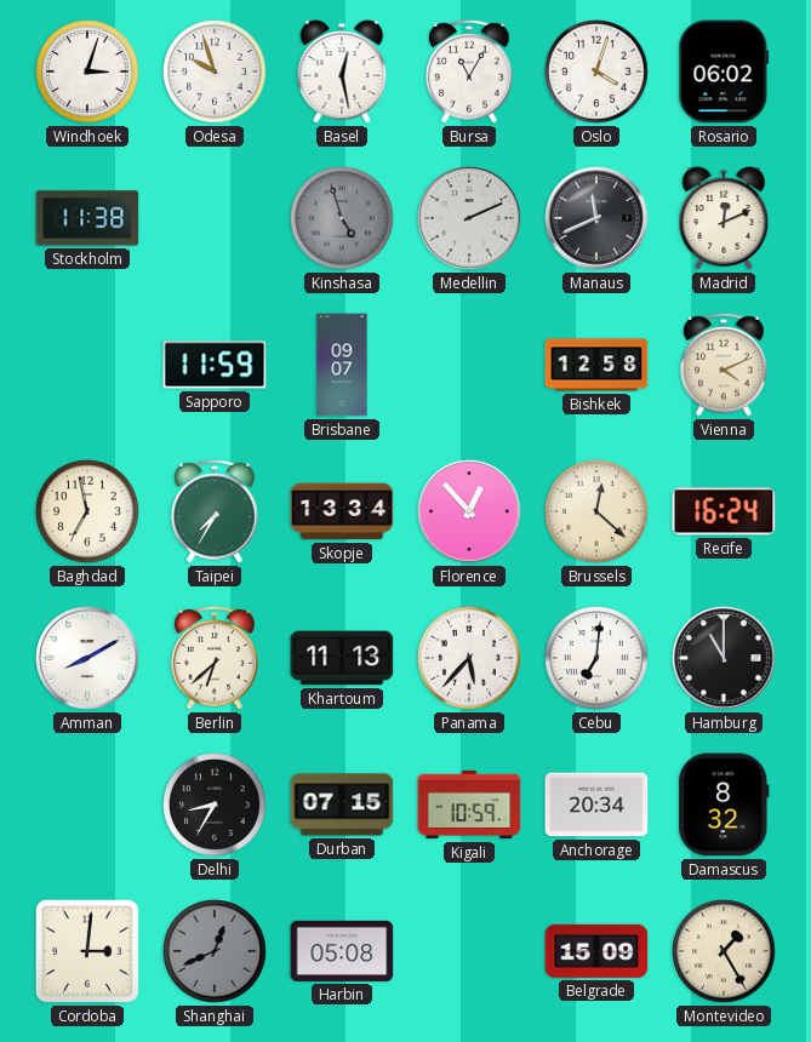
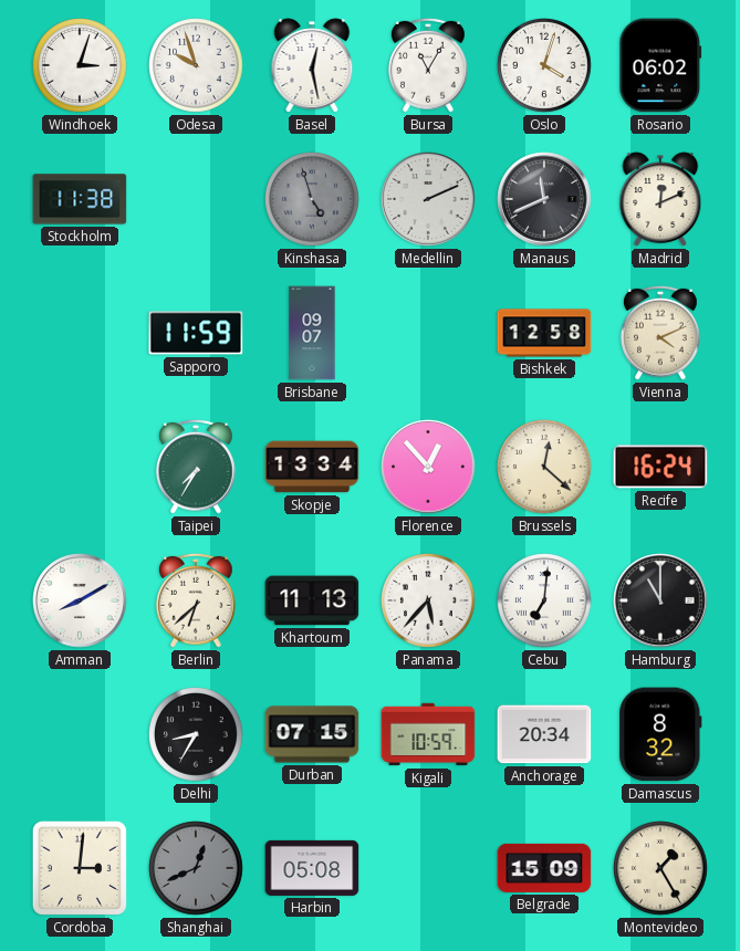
Baghdad: 6:58 -> none
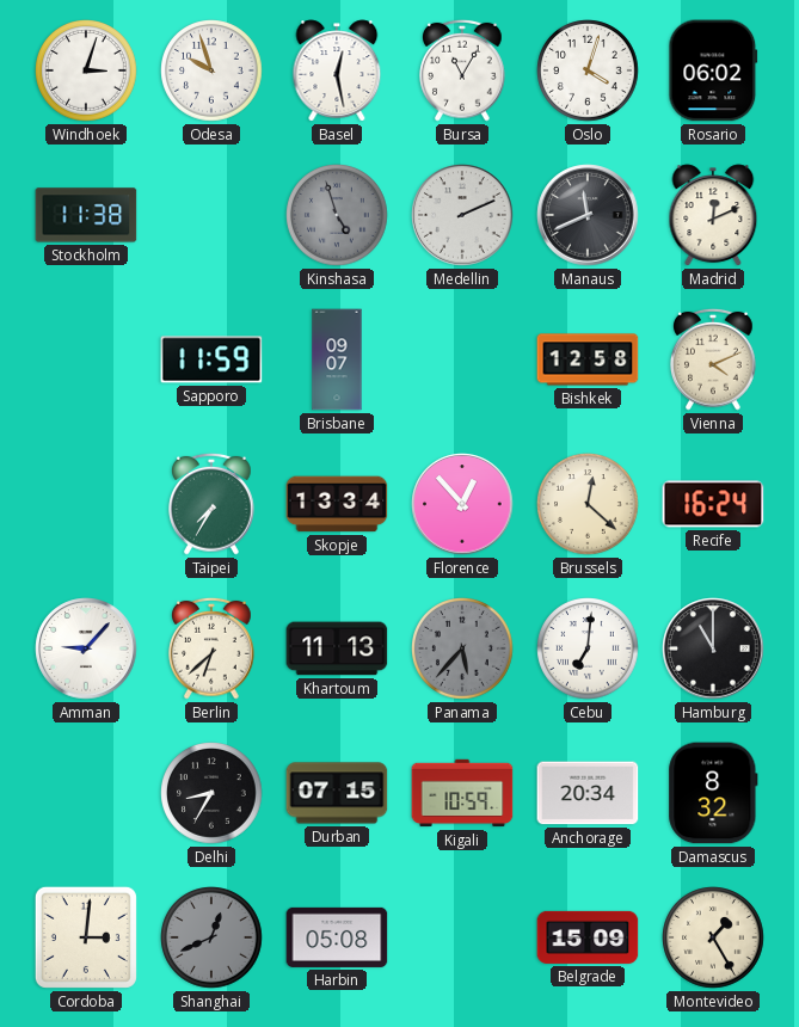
Amman: 8:10 -> 9:07
Panama dial: white -> grey
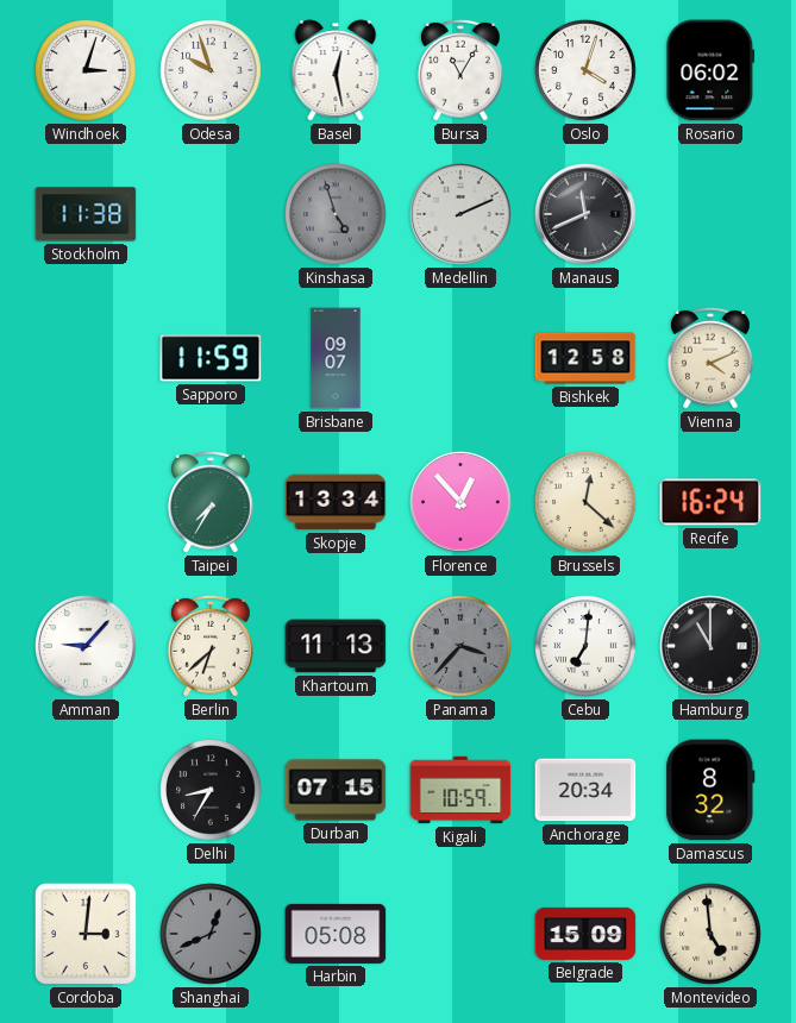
Madrid: 12:11 -> none
Panama: 5:37 -> 3:37
Montevideo: 1:25 -> 4:59
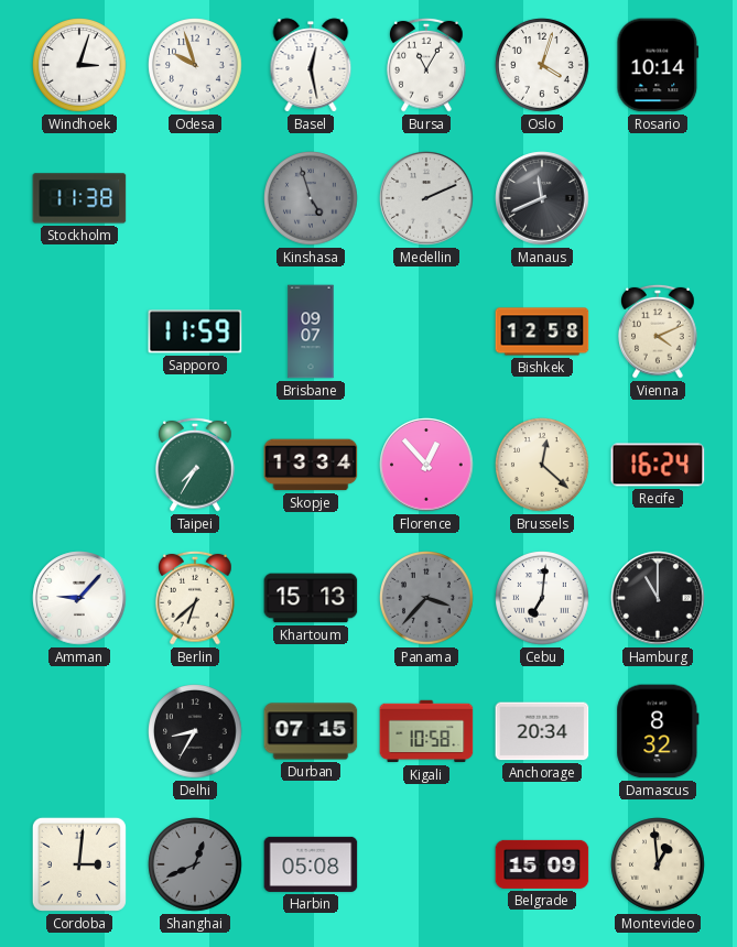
Rosario: 06:02 -> 10:14
Khartoum: 11:13 -> 15:13
Kigali: 10:59 -> 10:58
Montevideo: 4:59 -> 12:59
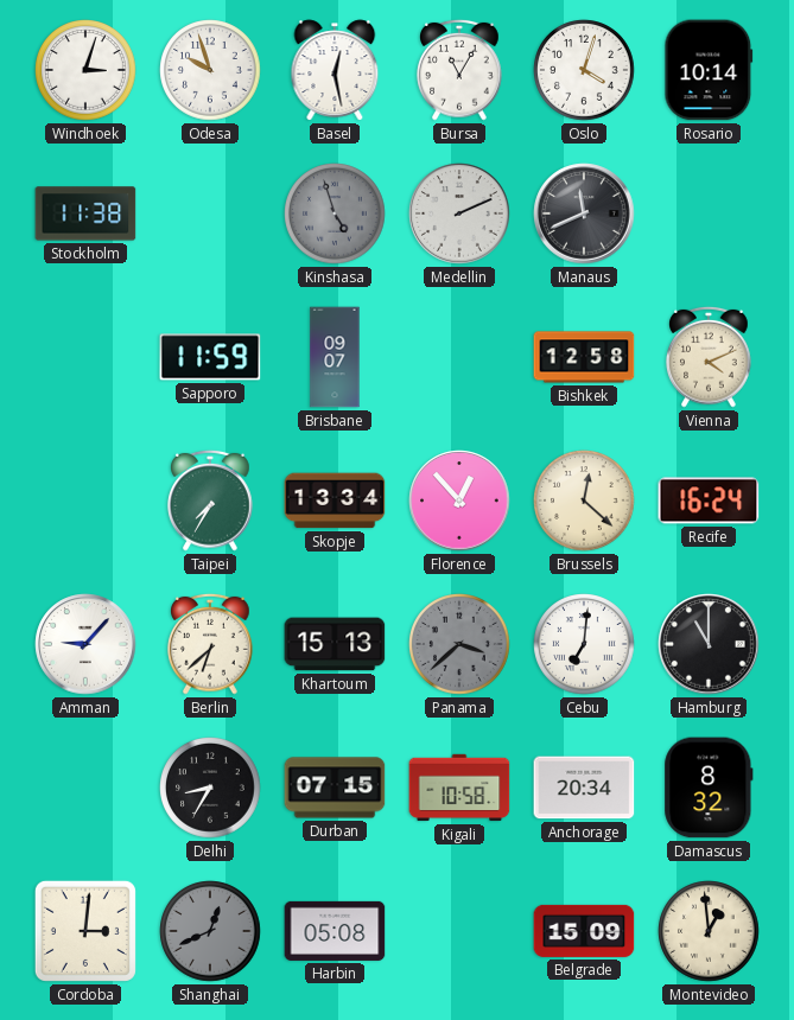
Panama: 3:37 -> 3:38
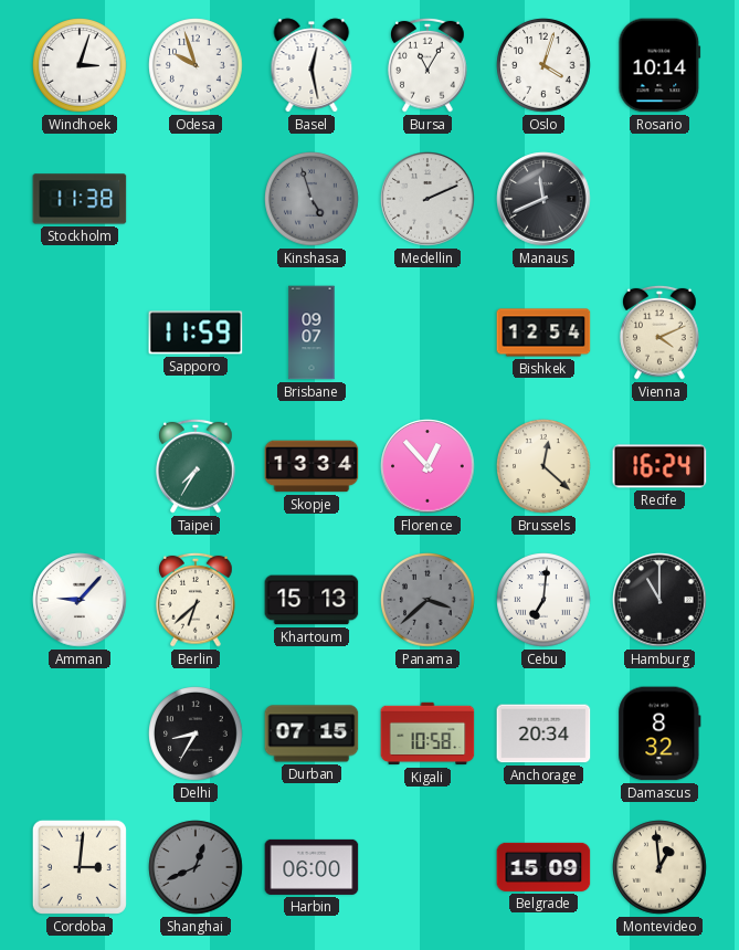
Bishkek: 12:58 -> 12:54
Harbin: 05:08 -> 06:00
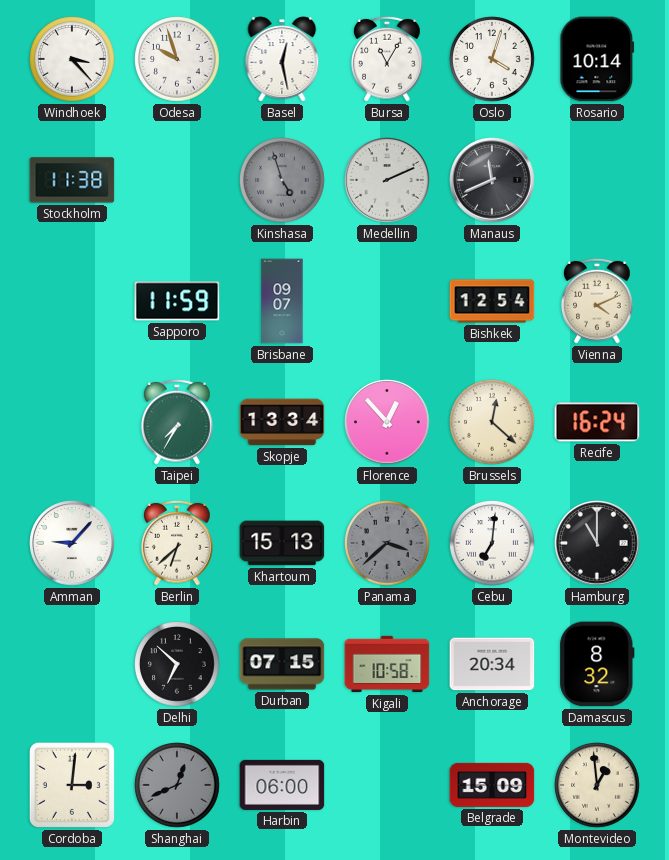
Windhoek: 3:03 -> 3:23
Delhi: 8:35 -> 6:52
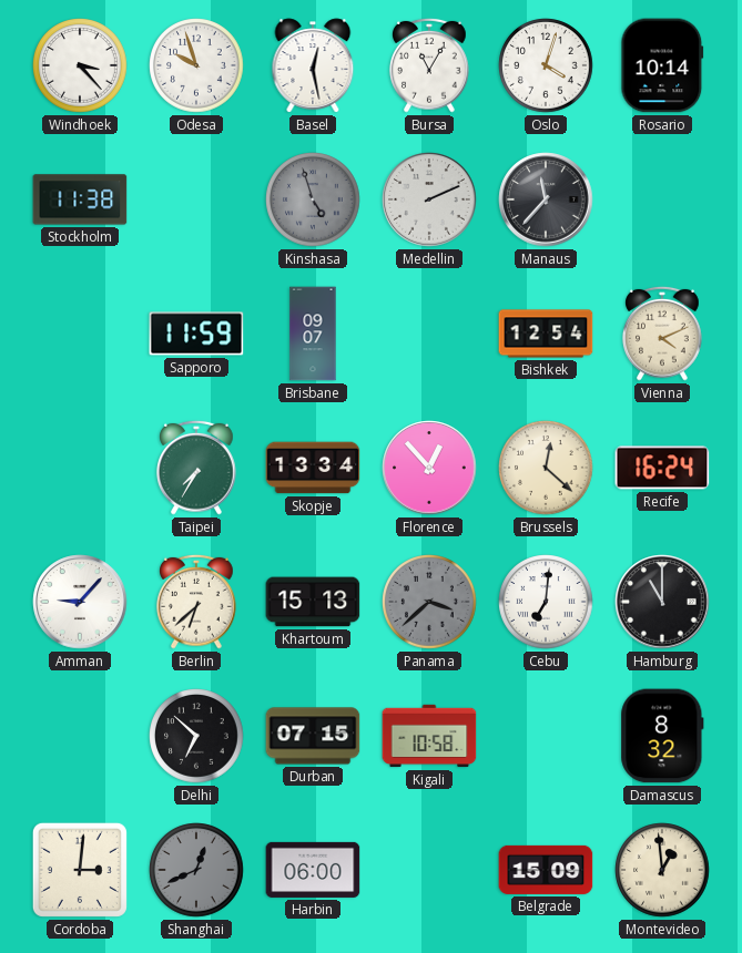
Manaus: 11:41 -> 11:37
Anchorage: 20:34 -> none
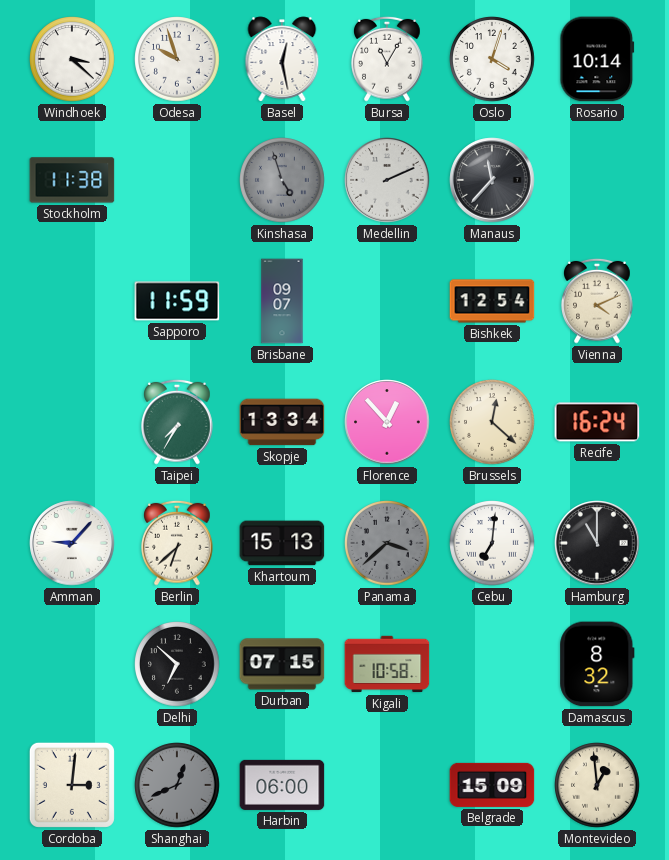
Windhoek: 3:23 -> 3:22
